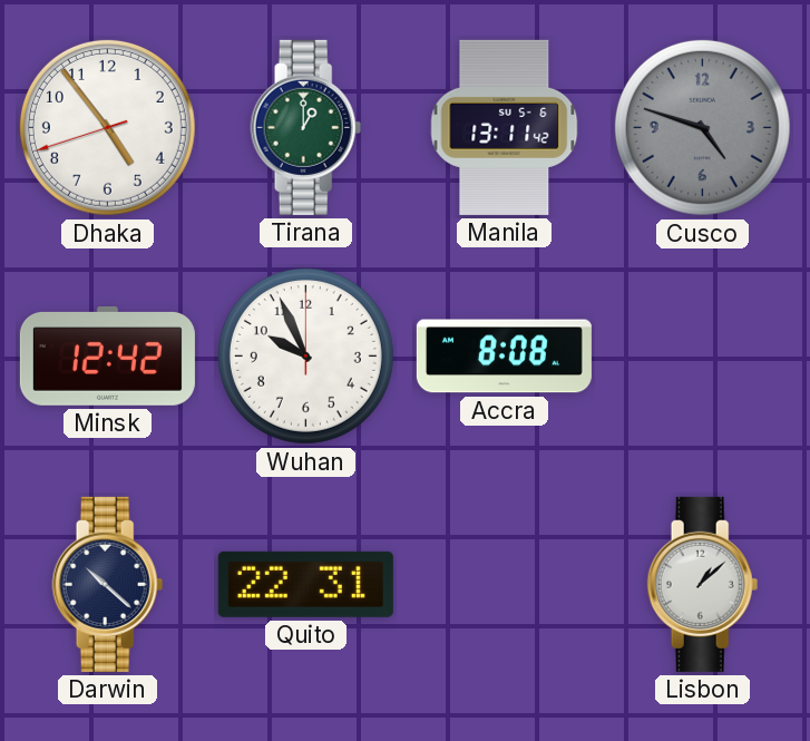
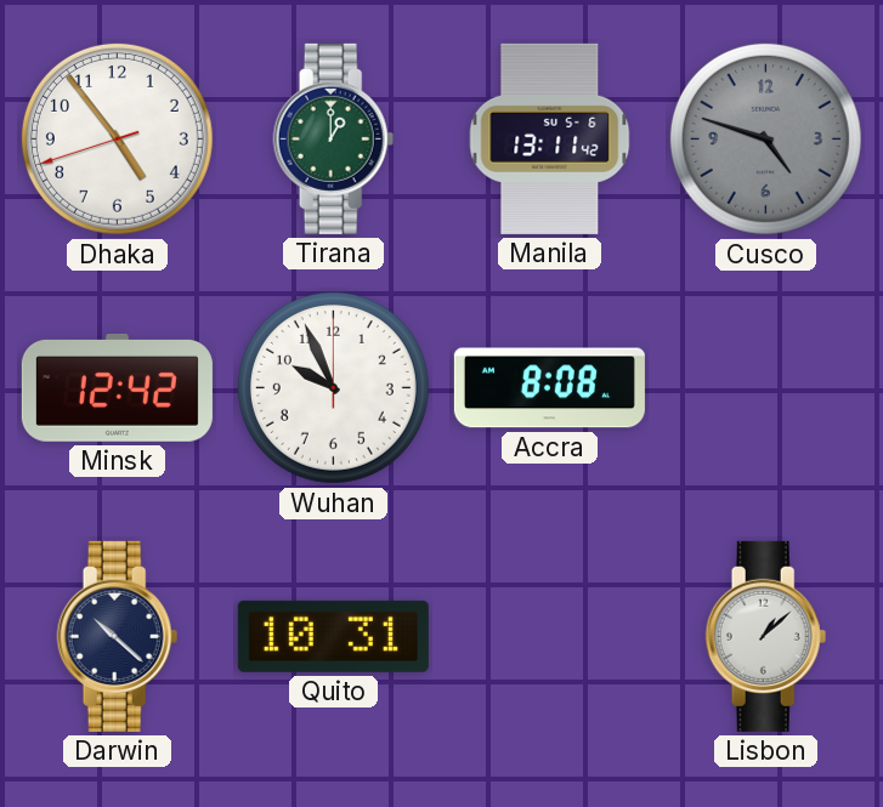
Quito: 22:31 -> 10:31
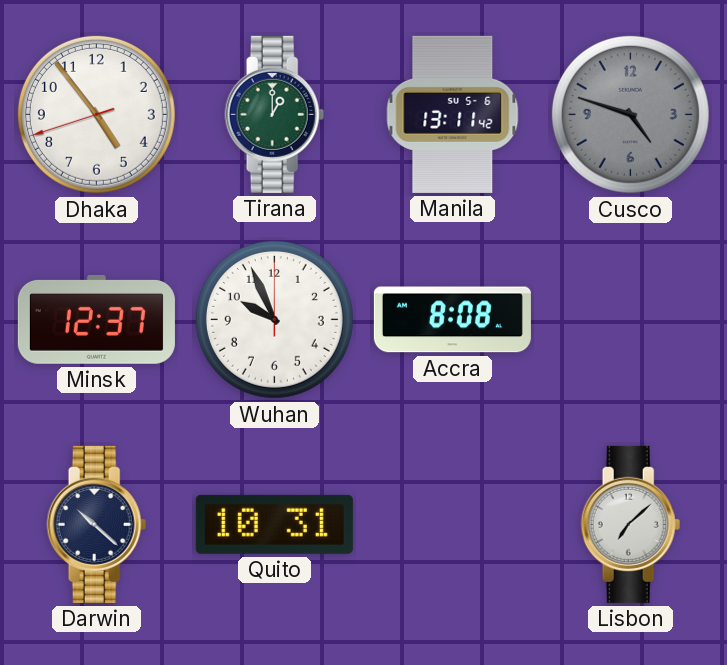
Minsk: 12:42 -> 12:37
Lisbon: 1:08 -> 7:08
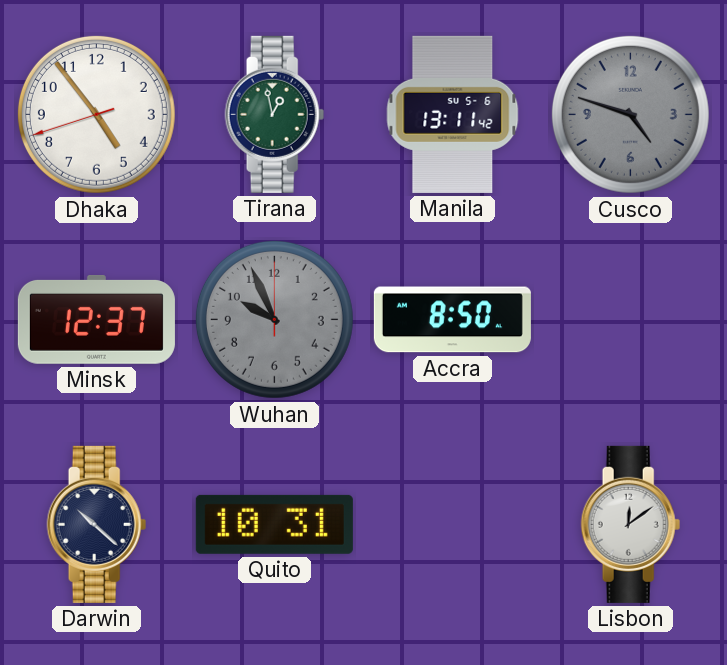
Tirana: 1:00 -> 12:58
Wuhan dial: white -> grey
Accra: 8:08 -> 8:50
Lisbon: 7:08 -> 12:09
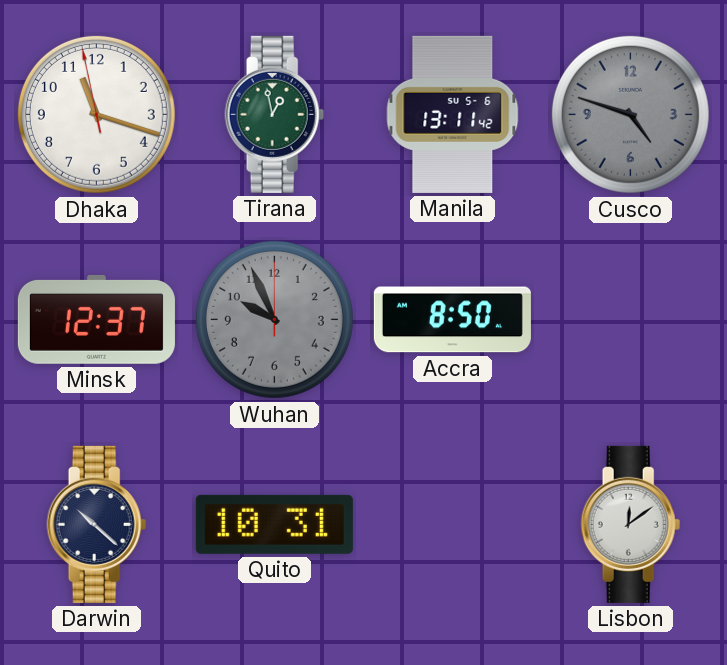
Dhaka: 4:53 -> 11:17
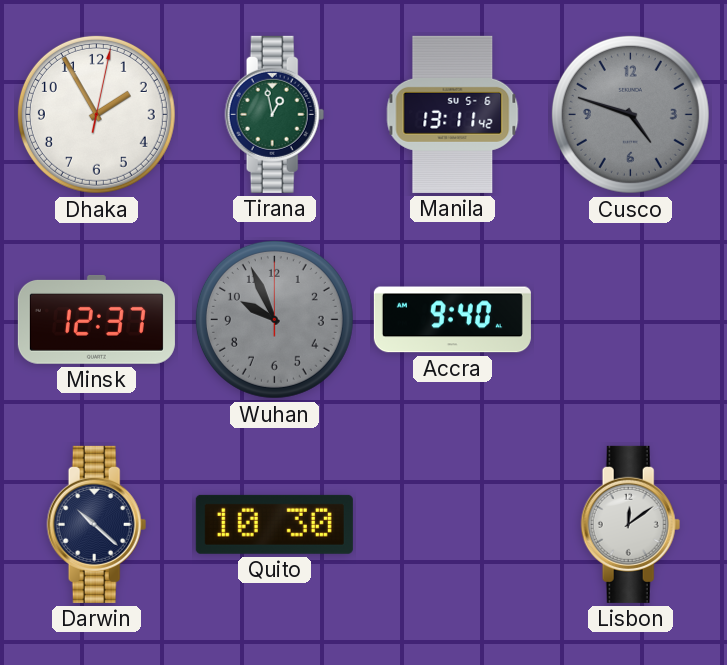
Dhaka: 11:17 -> 1:55
Accra: 8:50 -> 9:40
Quito: 10:31 -> 10:30
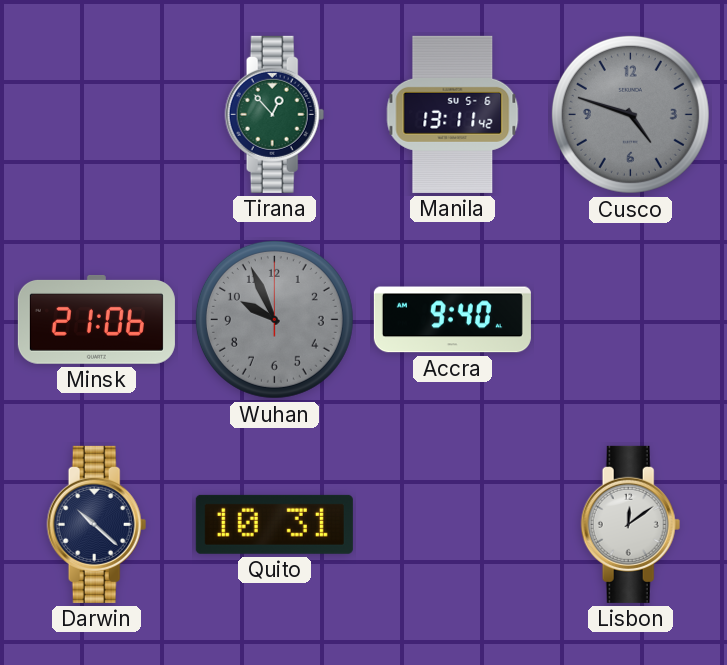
Dhaka: 1:55 -> none
Tirana: 12:58 -> 12:53
Minsk: 12:37 -> 21:06
Quito: 10:30 -> 10:31
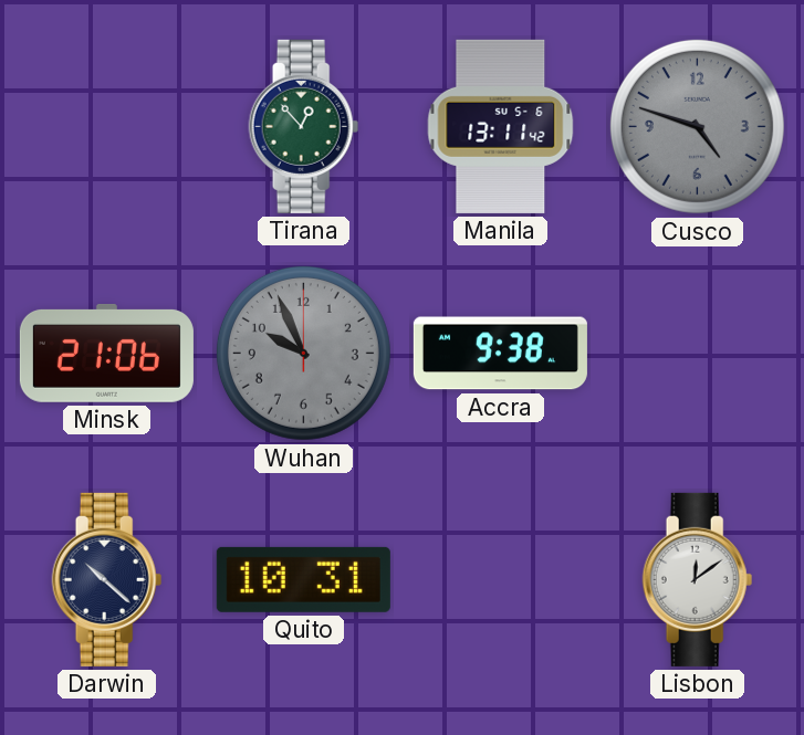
Accra: 9:40 -> 9:38
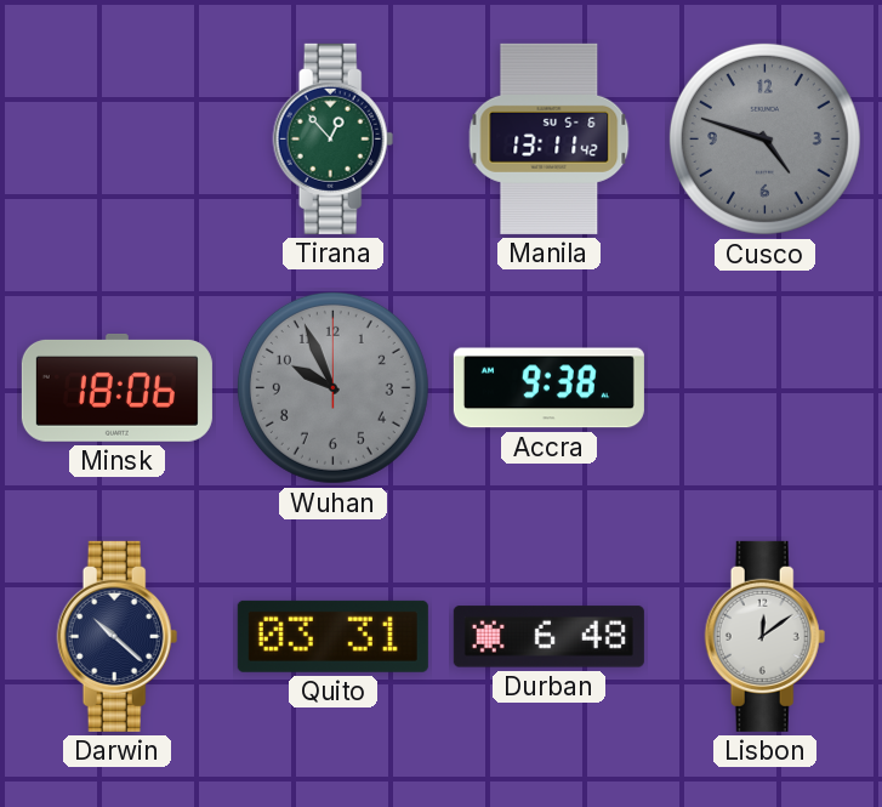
Minsk: 21:06 -> 18:06
Quito: 10:31 -> 03:31
Durban: none -> 6:48
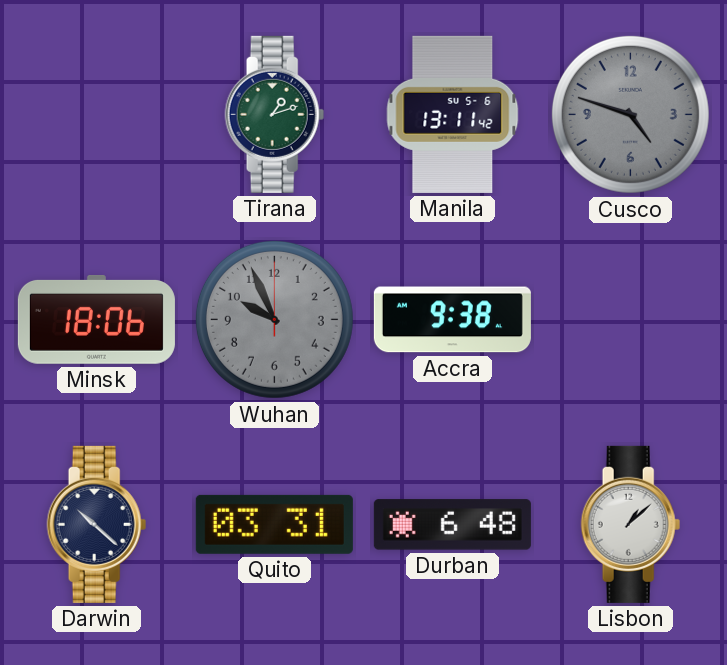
Tirana: 12:53 -> 1:12
Lisbon: 12:09 -> 1:08
